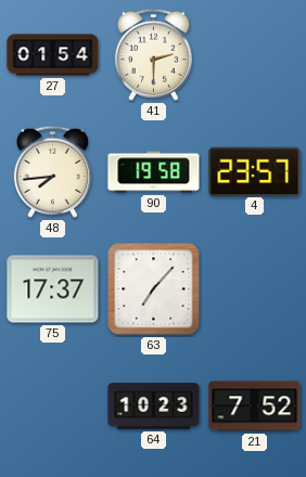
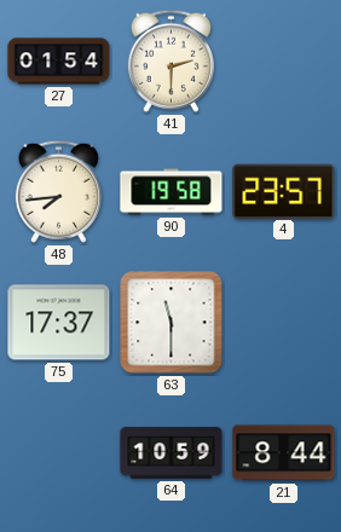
63: 7:07 -> 11:30
64: 10:23 -> 10:59
21: 7:52 -> 8:44
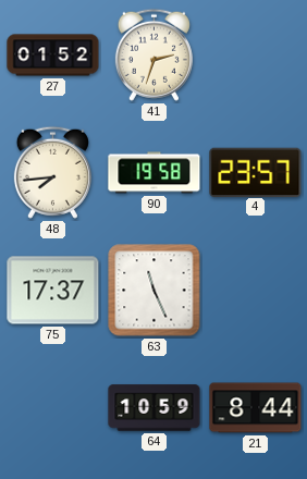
27: 01:54 -> 01:52
41: 2:30 -> 2:33
63: 11:30 -> 11:26
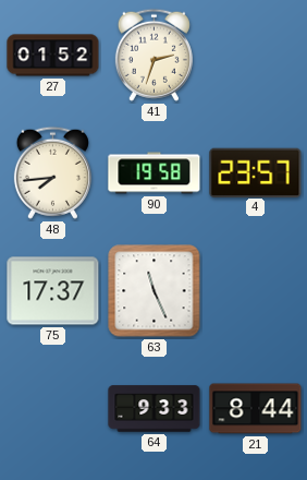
64: 10:59 -> 9:33
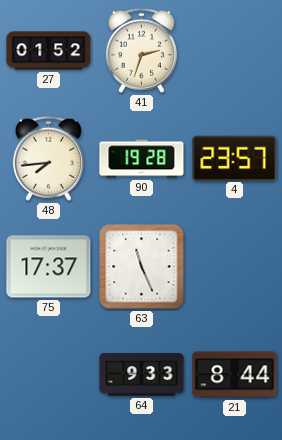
90: 19:58 -> 19:28
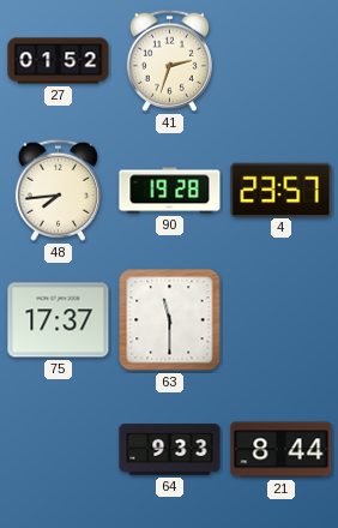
63: 11:26 -> 11:30
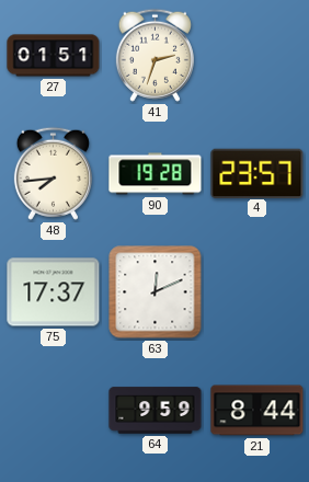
27: 01:52 -> 01:51
63: 11:30 -> 12:11
64: 9:33 -> 9:59
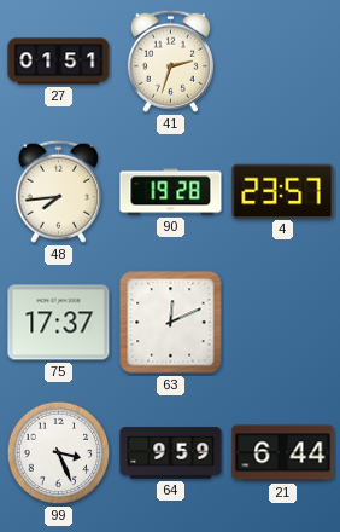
99: none -> 3:26
21: 8:44 -> 6:44
